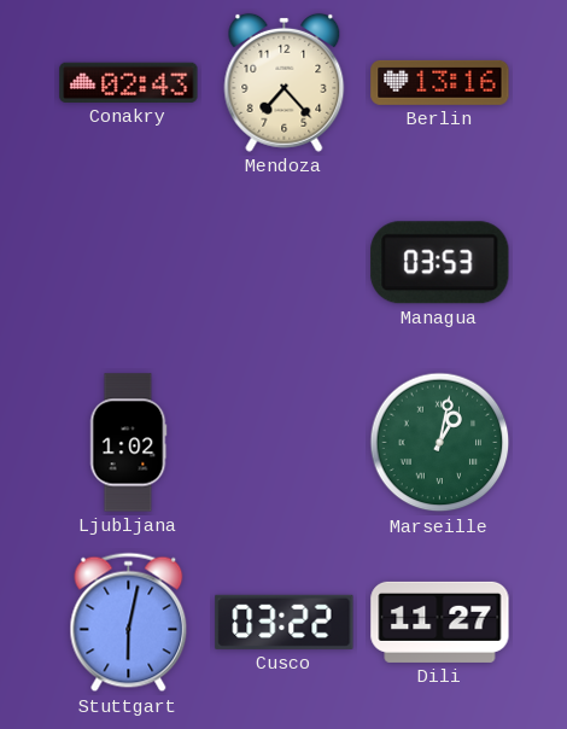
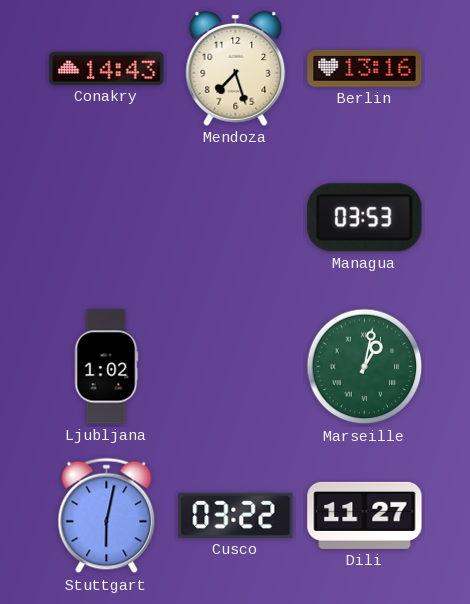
Conakry: 02:43 -> 14:43
Mendoza: 7:23 -> 7:27
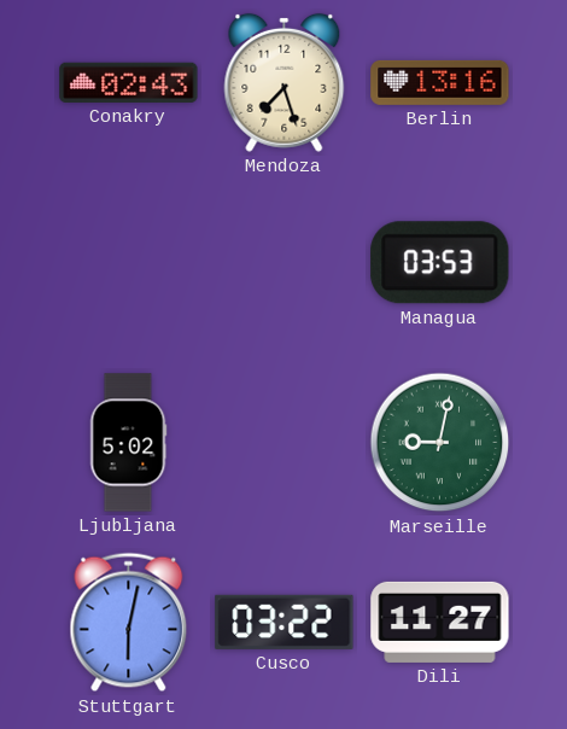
Conakry: 14:43 -> 02:43
Ljubljana: 1:02 -> 5:02
Marseille: 1:02 -> 9:02
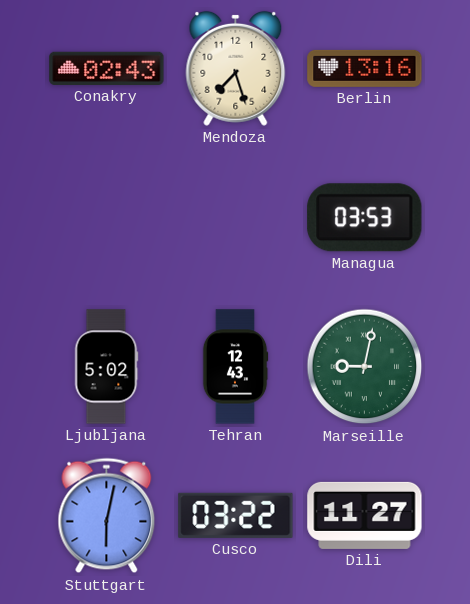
Tehran: none -> 12:43
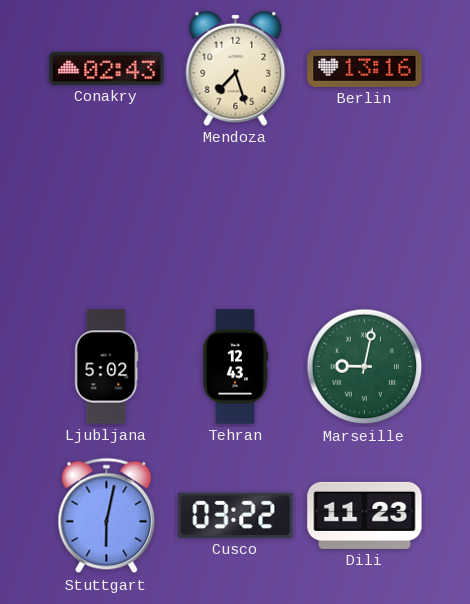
Managua: 03:53 -> none
Dili: 11:27 -> 11:23
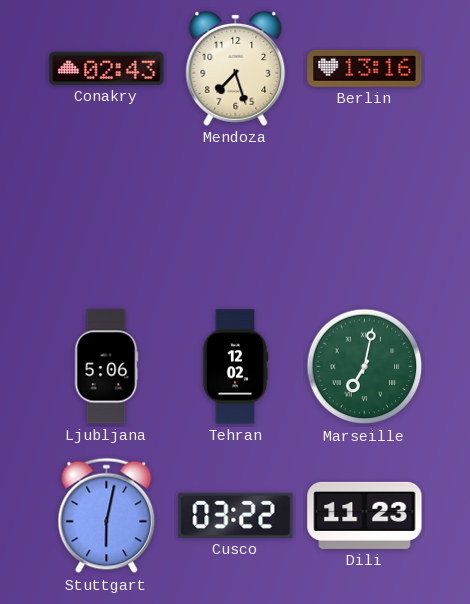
Ljubljana: 5:02 -> 5:06
Tehran: 12:43 -> 12:02
Marseille: 9:02 -> 7:02
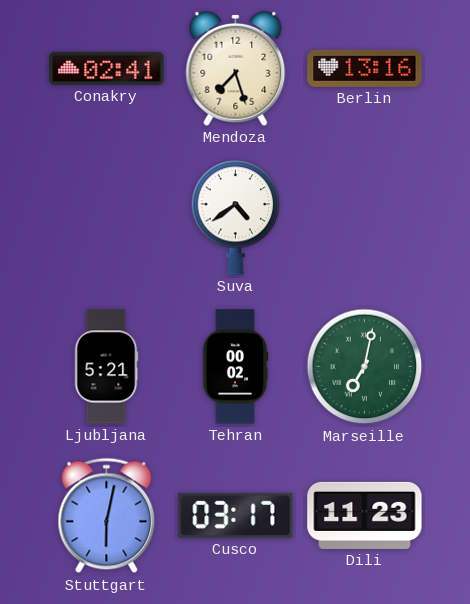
Conakry: 02:43 -> 02:41
Suva: none -> 4:39
Ljubljana: 5:06 -> 5:21
Tehran: 12:02 -> 00:02
Cusco: 03:22 -> 03:17
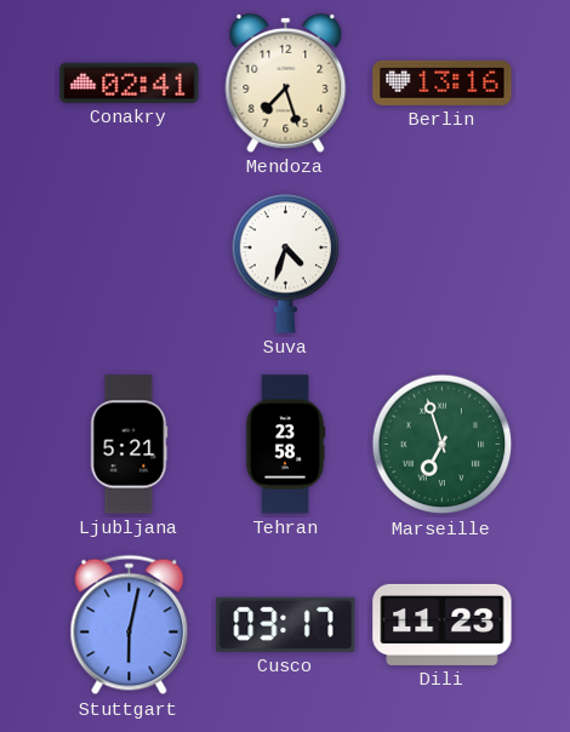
Suva: 4:39 -> 4:33
Tehran: 00:02 -> 23:58
Marseille: 7:02 -> 6:57
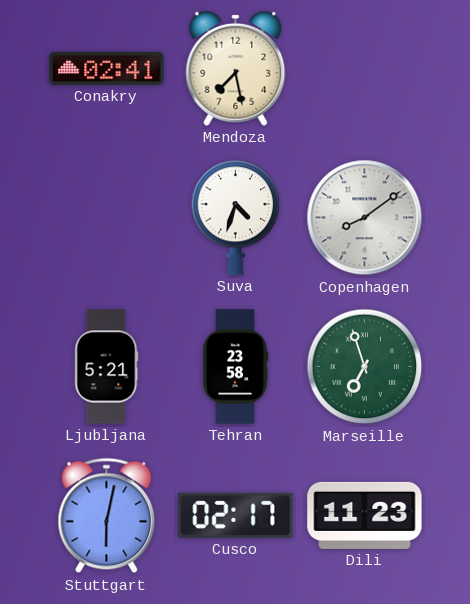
Mendoza: 7:27 -> 7:28
Berlin: 13:16 -> none
Copenhagen: none -> 8:09
Cusco: 03:17 -> 02:17
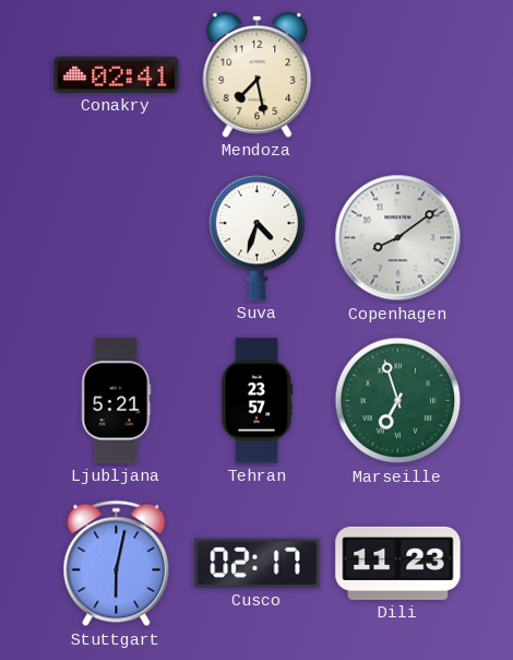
Tehran: 23:58 -> 23:57
